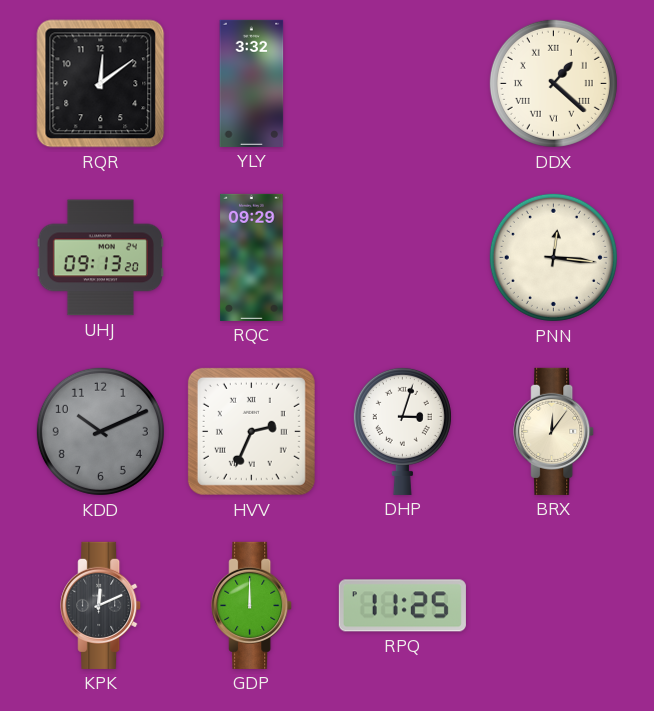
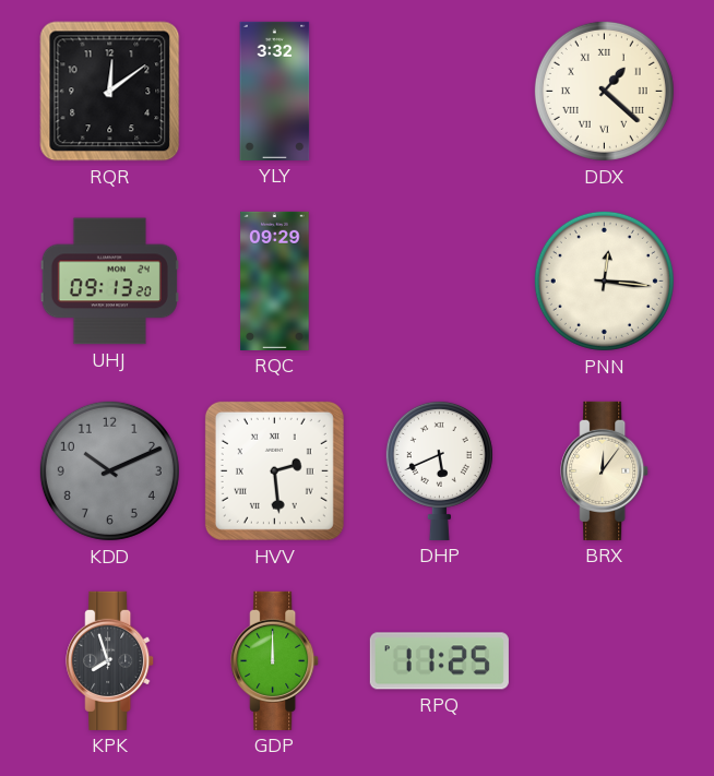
HVV: 2:34 -> 2:29
DHP: 3:03 -> 5:41
KPK: 12:11 -> 7:57
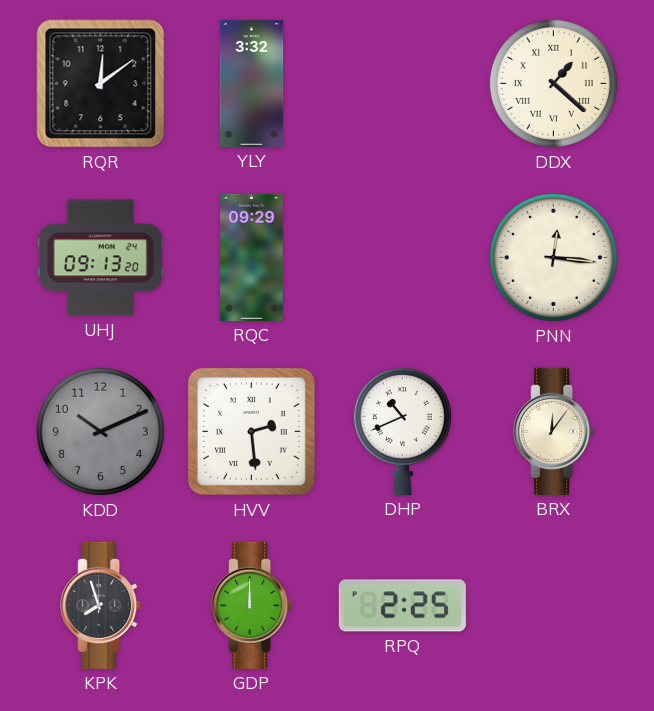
DHP: 5:41 -> 10:41
RPQ: 11:25 -> 2:25
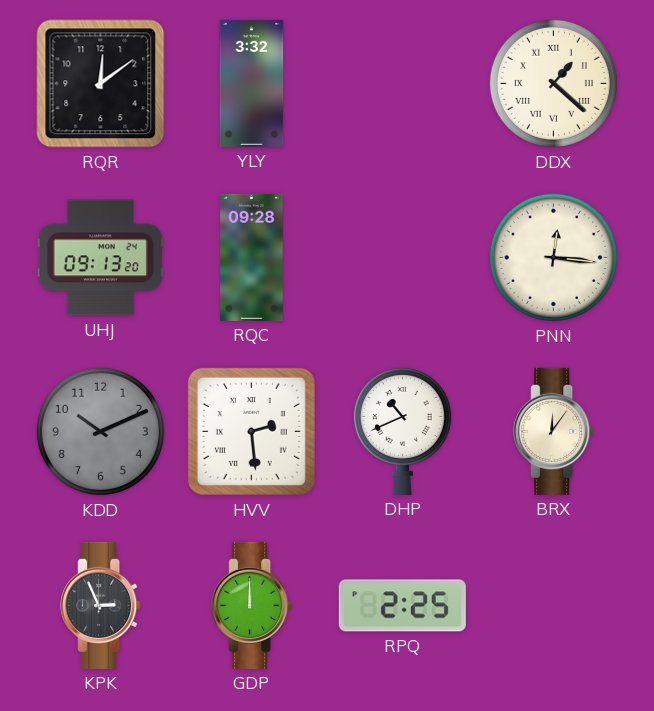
RQC: 09:29 -> 09:28
KPK: 7:57 -> 2:56
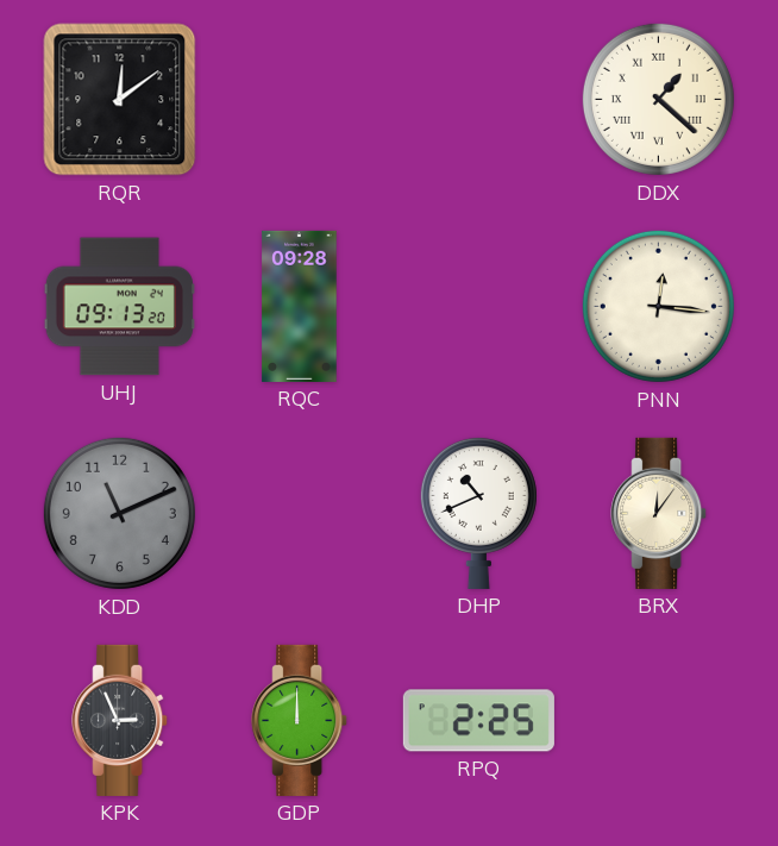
YLY: 3:32 -> none
KDD: 10:11 -> 11:11
HVV: 2:29 -> none
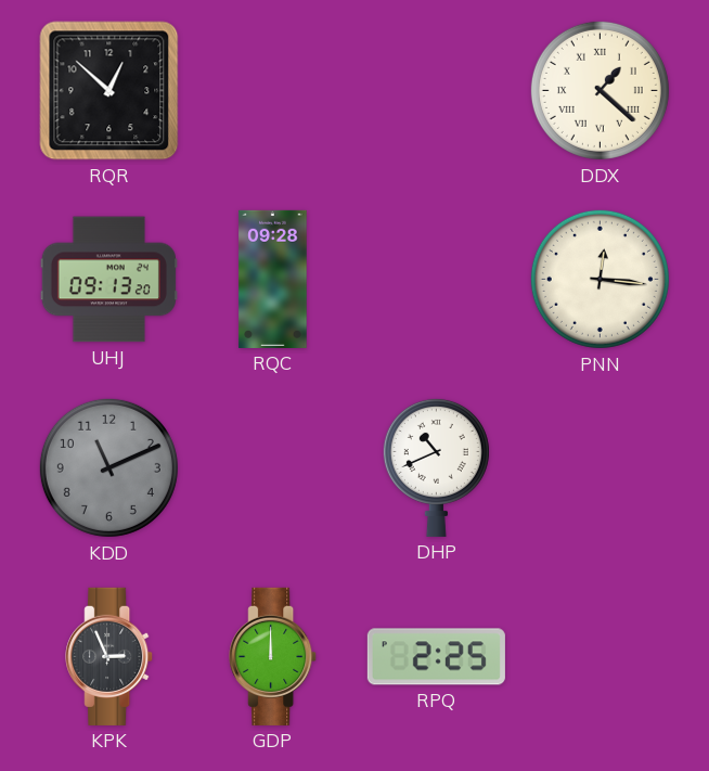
RQR: 12:09 -> 12:52
BRX: 12:06 -> none
